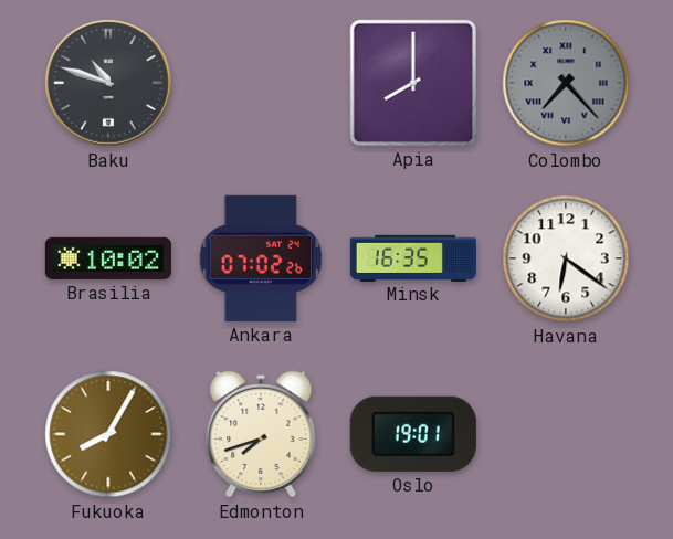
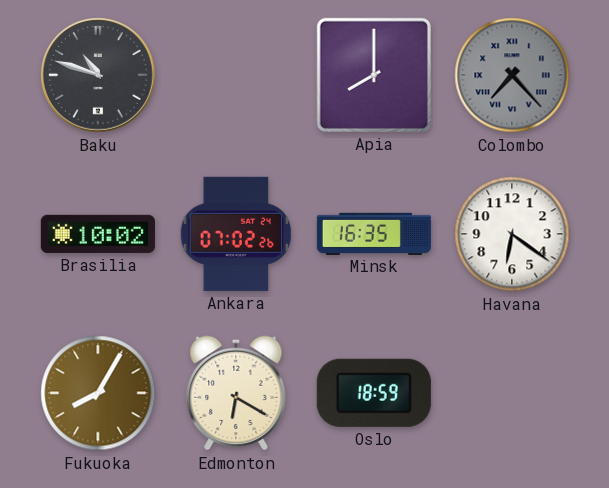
Edmonton: 7:42 -> 6:20
Oslo: 19:01 -> 18:59
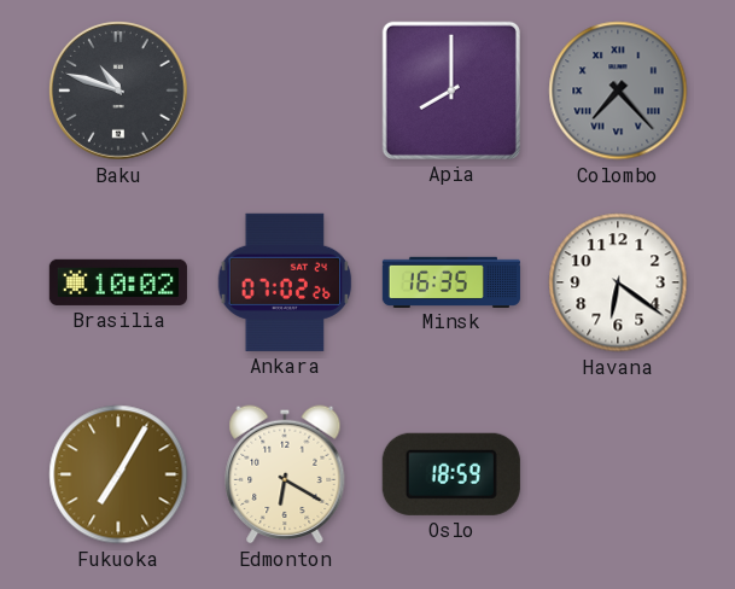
Fukuoka: 8:05 -> 7:05
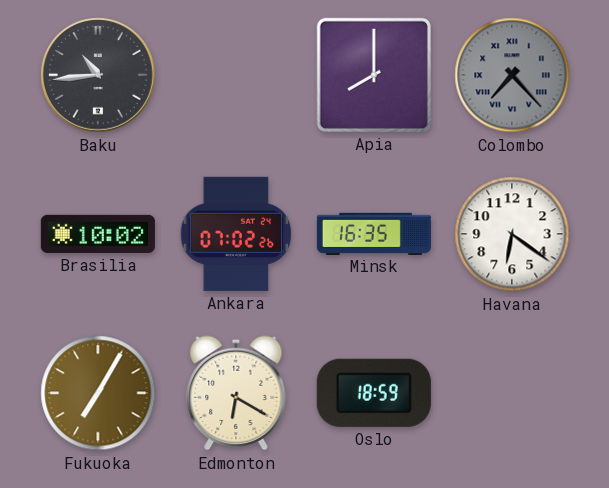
Baku: 10:48 -> 10:44
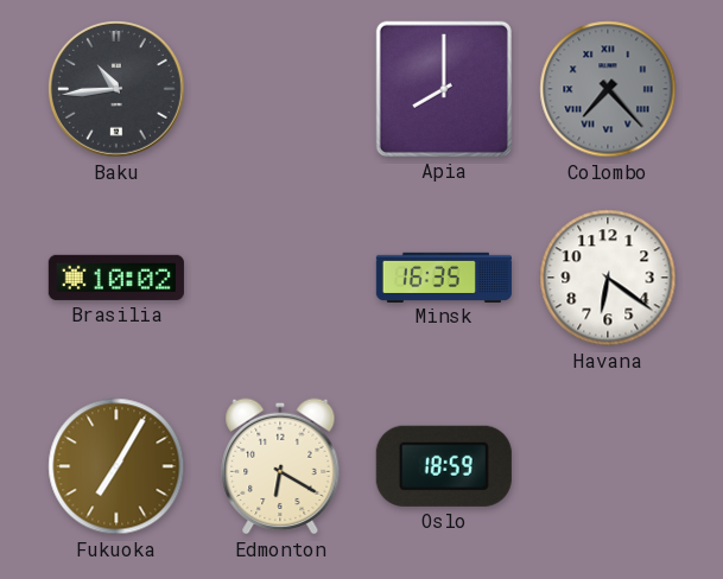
Ankara: 07:02 -> none
